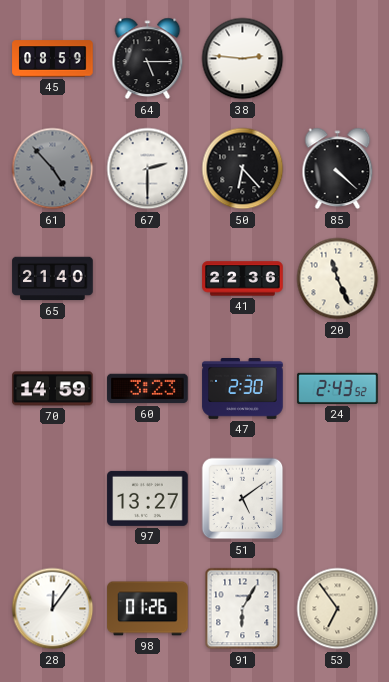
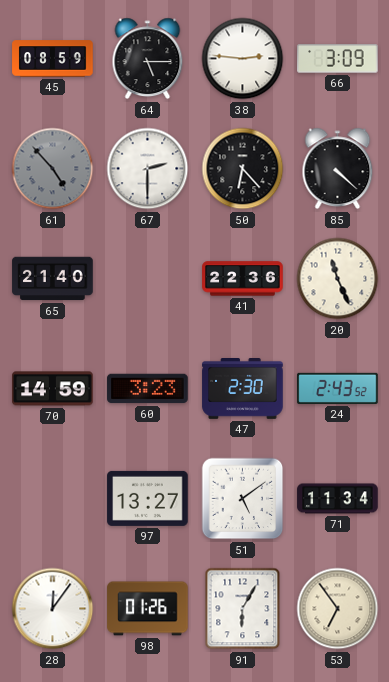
66: none -> 3:09
71: none -> 11:34
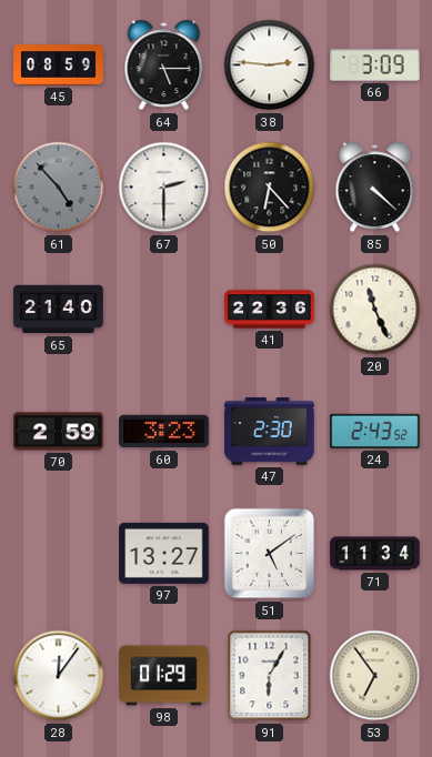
70: 14:59 -> 2:59
98: 01:26 -> 01:29
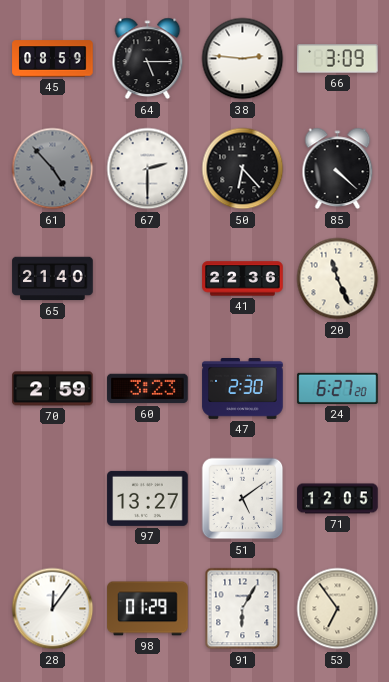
24: 2:43 -> 6:27
71: 11:34 -> 12:05
